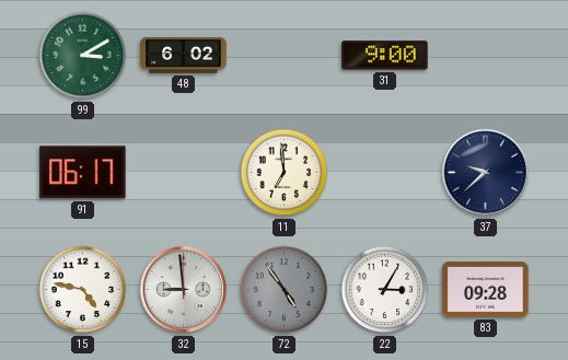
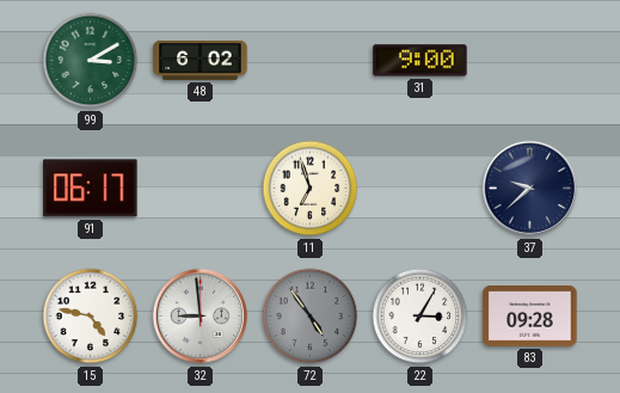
11: 6:59 -> 6:57
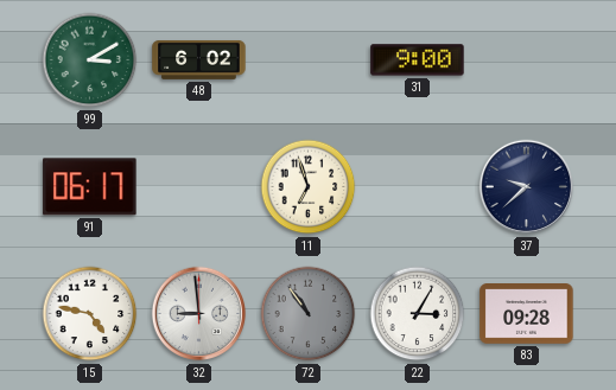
72: 4:54 -> 10:54
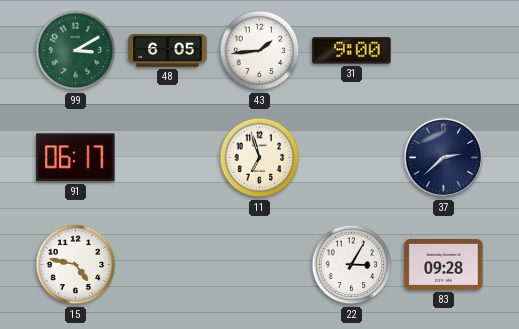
48: 6:02 -> 6:05
43: none -> 1:44
37: 9:38 -> 2:38
32: 8:59 -> none
72: 10:54 -> none
